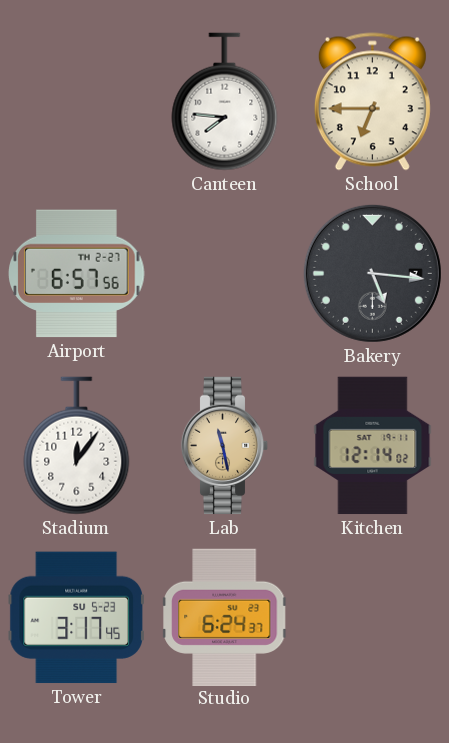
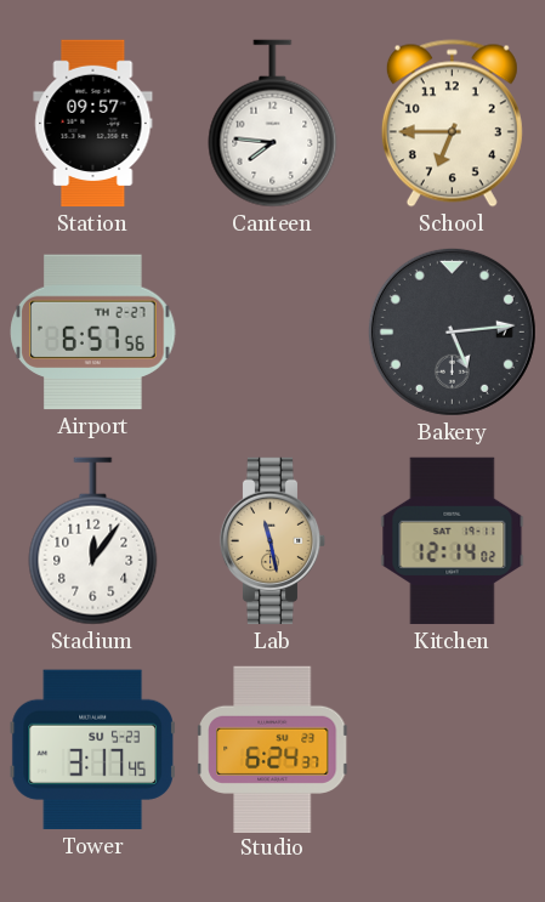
Station: none -> 09:57
Bakery: 5:16 -> 5:14
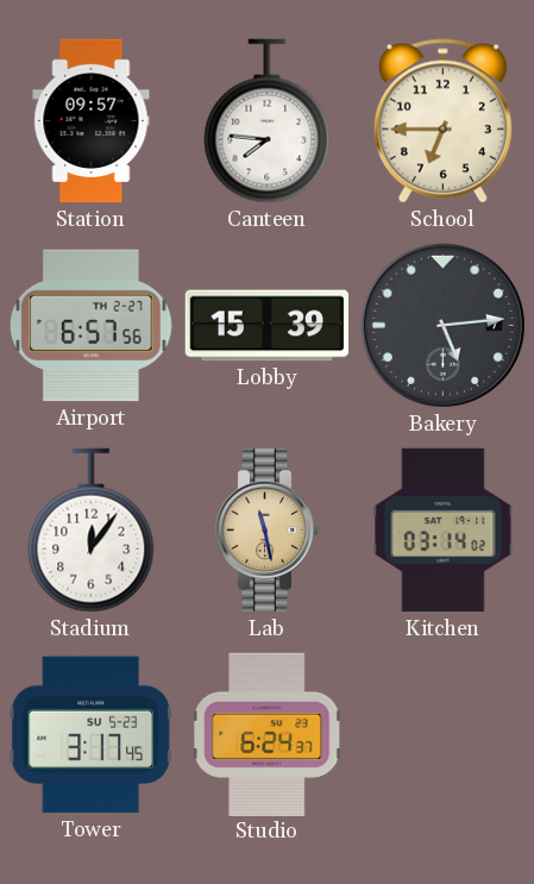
Lobby: none -> 15:39
Kitchen: 12:14 -> 03:14
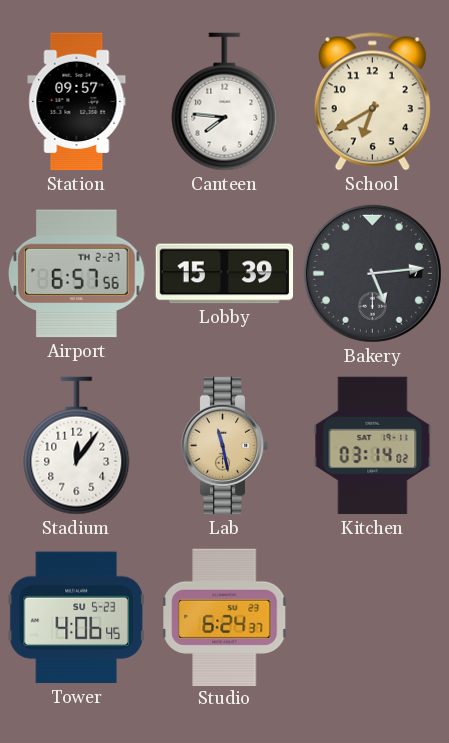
School: 6:45 -> 6:40
Tower: 3:17 -> 4:06
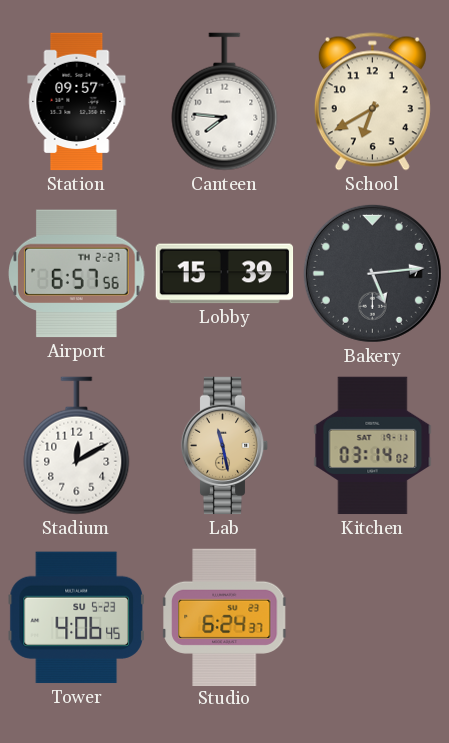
Stadium: 12:06 -> 12:10
